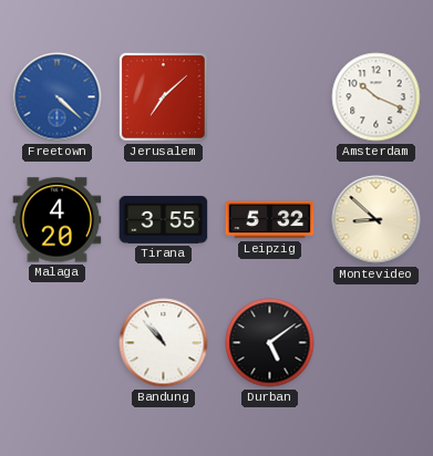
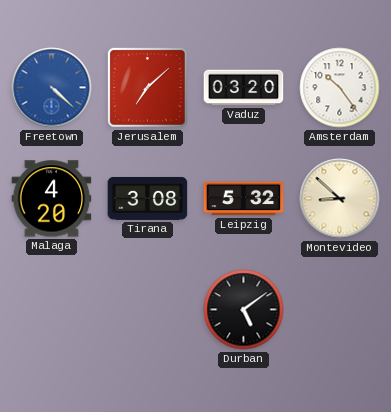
Vaduz: none -> 03:20
Amsterdam: 10:19 -> 10:24
Tirana: 3:55 -> 3:08
Bandung: 10:53 -> none
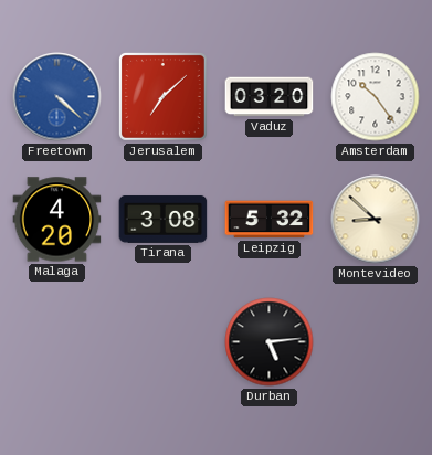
Durban: 5:09 -> 5:14
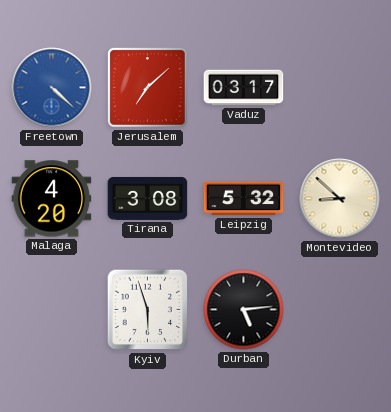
Vaduz: 03:20 -> 03:17
Amsterdam: 10:24 -> none
Kyiv: none -> 5:57
